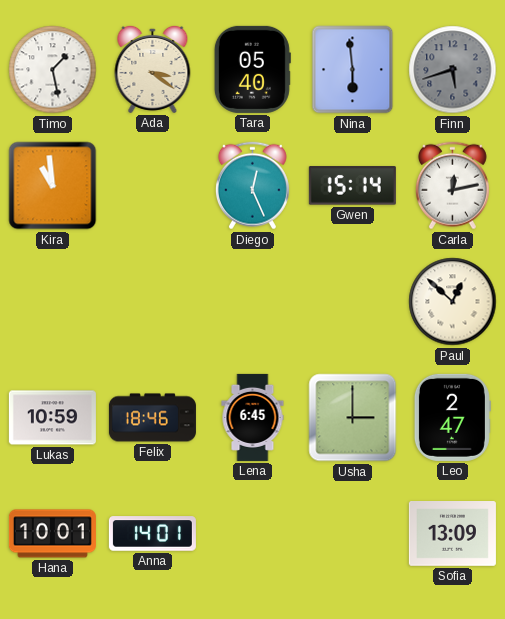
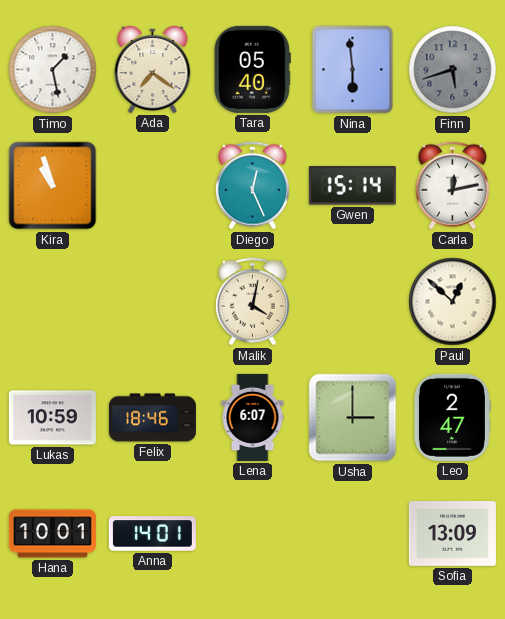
Ada: 3:21 -> 7:21
Kira: 10:59 -> 10:57
Malik: none -> 4:02
Lena: 6:45 -> 6:07
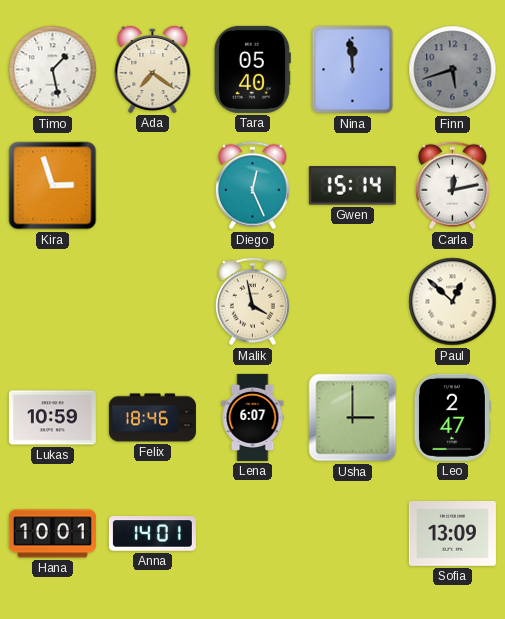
Nina: 5:59 -> 11:59
Kira: 10:57 -> 2:57
Malik: 4:02 -> 3:58
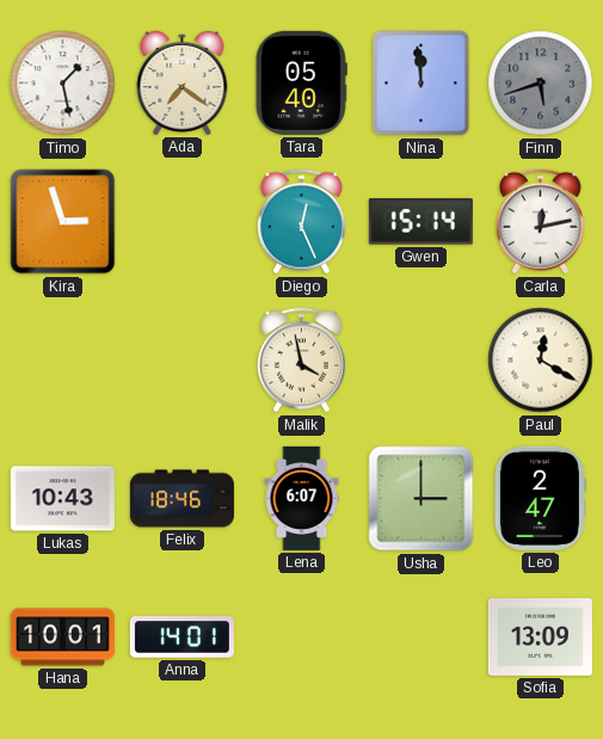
Paul: 12:52 -> 12:20
Lukas: 10:59 -> 10:43
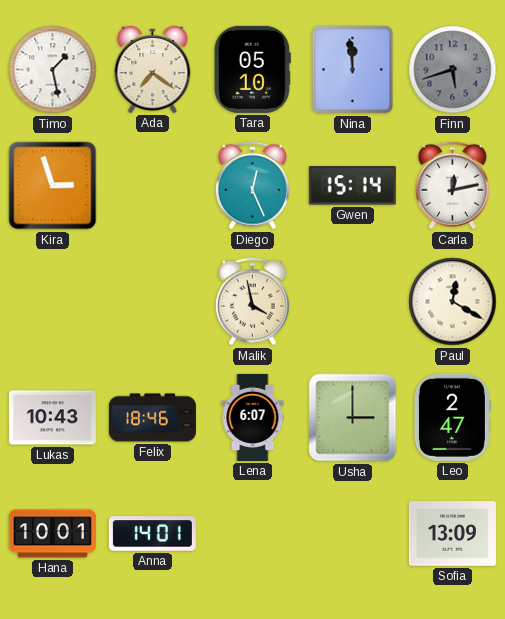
Tara: 05:40 -> 05:10
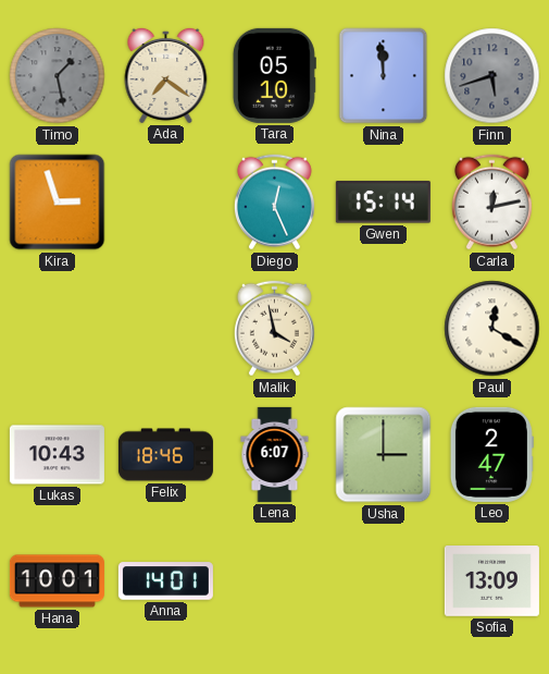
Timo dial: white -> grey
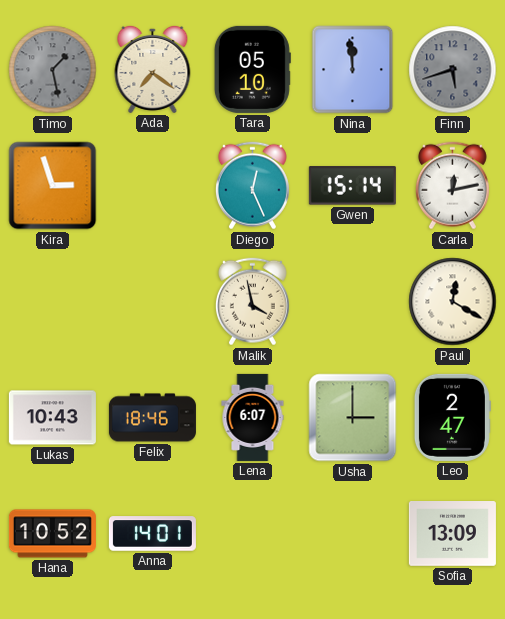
Hana: 10:01 -> 10:52
